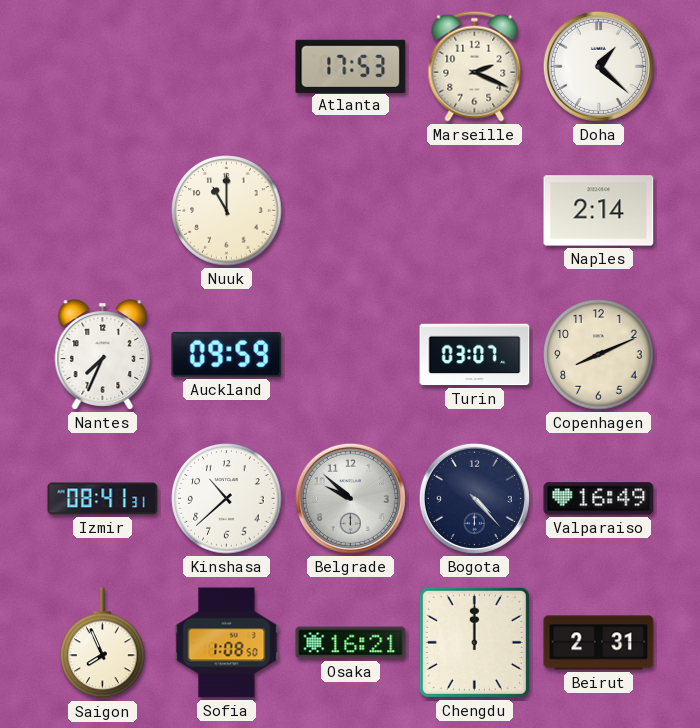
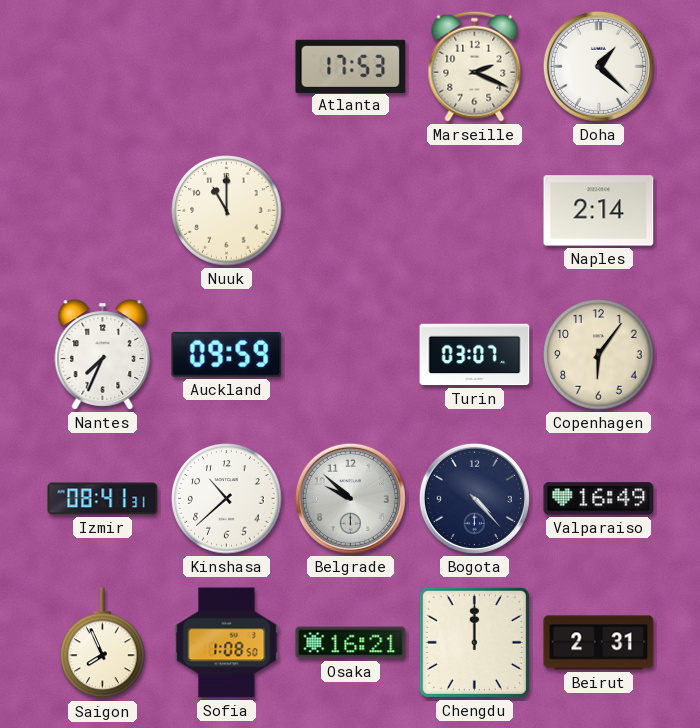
Copenhagen: 8:11 -> 6:06
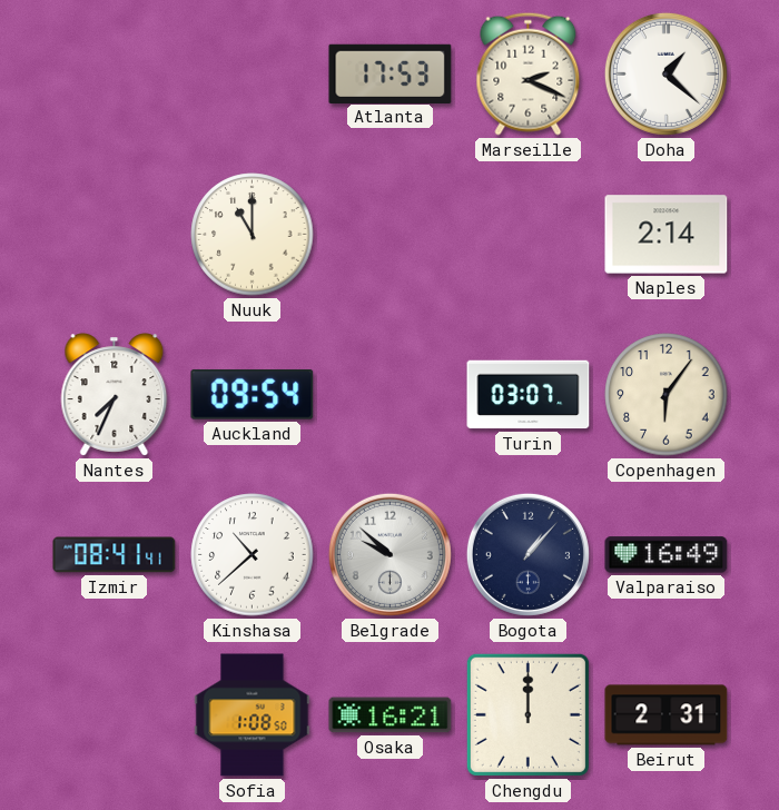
Auckland: 09:59 -> 09:54
Izmir: 08:41:31 -> 08:41:41
Bogota: 4:23 -> 1:07
Saigon: 7:56 -> none
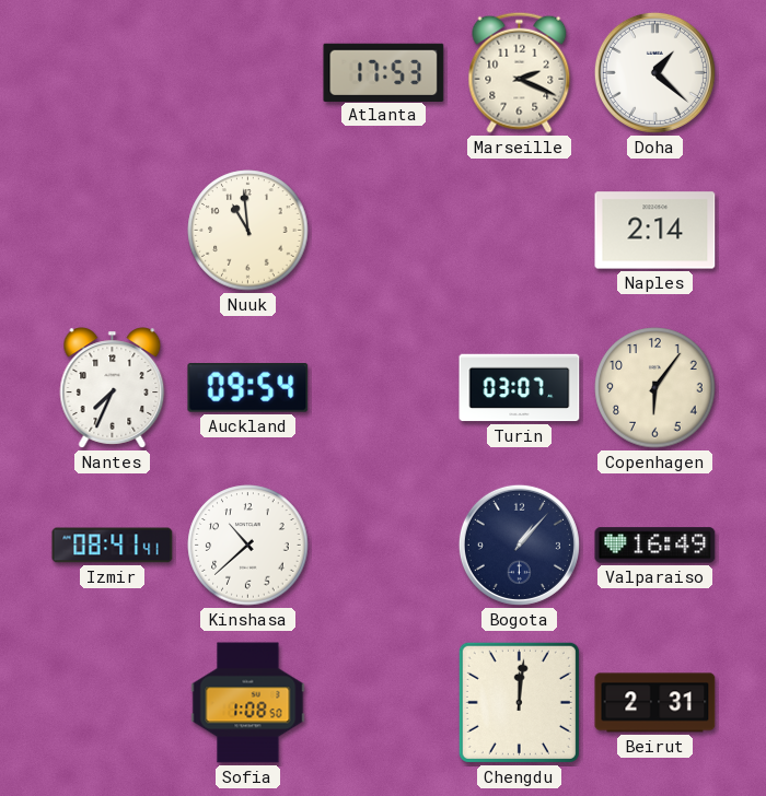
Nuuk: 11:00 -> 10:59
Belgrade: 9:52 -> none
Osaka: 16:21 -> none
Chengdu: 12:00 -> 12:01
